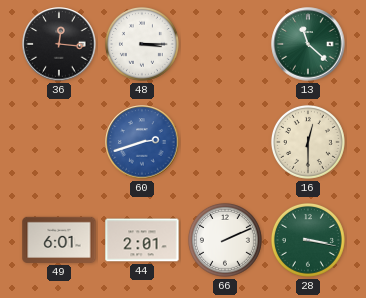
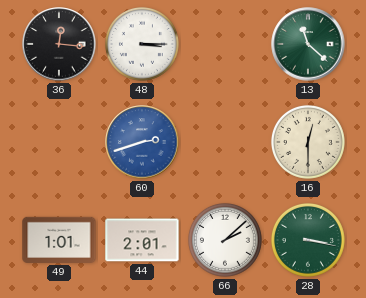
49: 6:01 -> 1:01
66: 2:11 -> 2:08
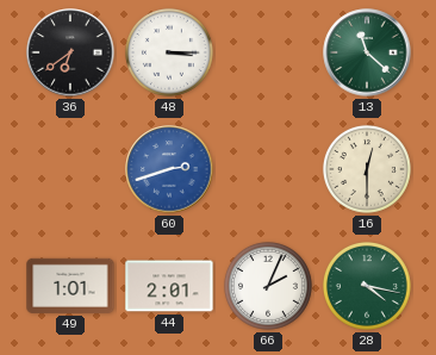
36: 12:16 -> 6:39
66: 2:08 -> 2:04
28: 3:17 -> 4:17
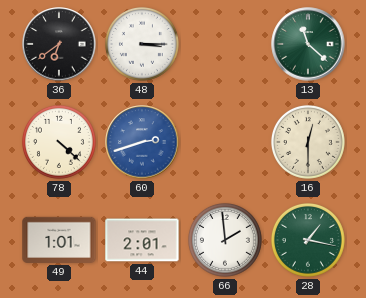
78: none -> 4:22
66: 2:04 -> 1:59
28: 4:17 -> 1:17
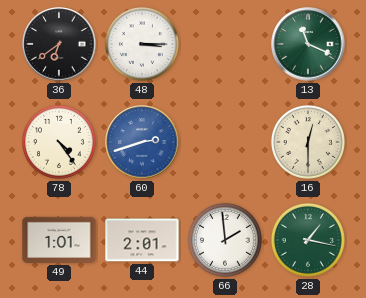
13: 11:22 -> 11:19
78: 4:22 -> 4:24
